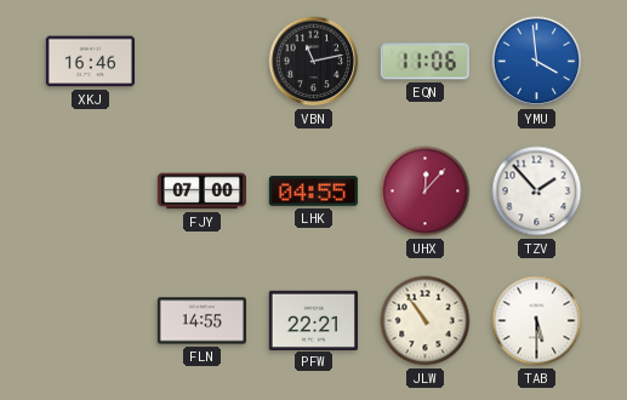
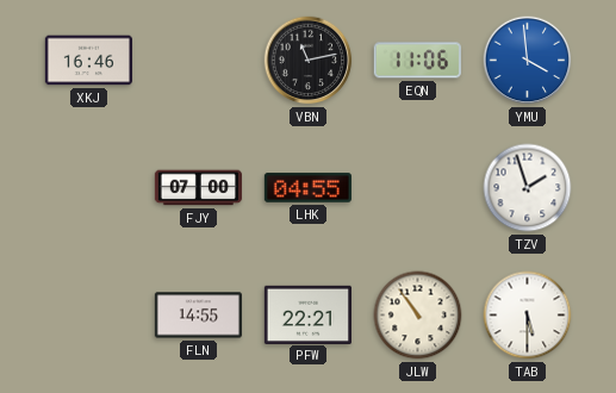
UHX: 12:07 -> none
TZV: 1:53 -> 1:57
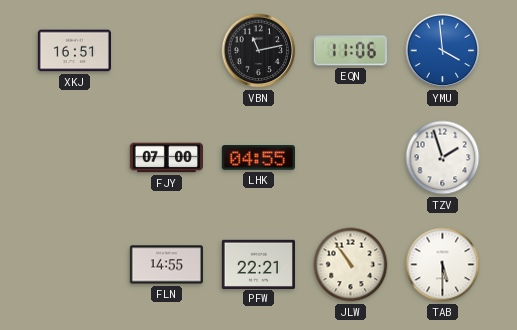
XKJ: 16:46 -> 16:51
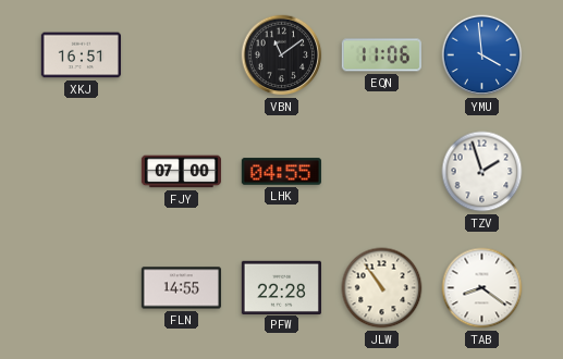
VBN: 11:13 -> 11:09
PFW: 22:21 -> 22:28
TAB: 5:30 -> 8:21
